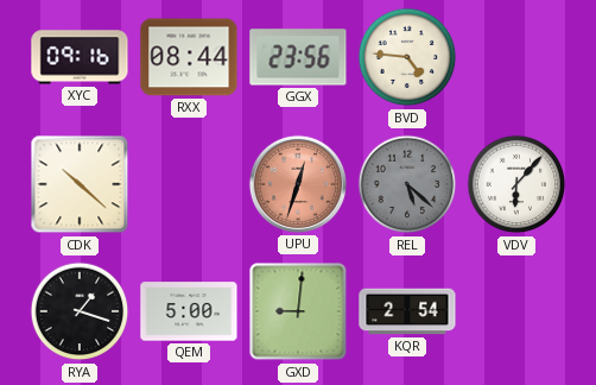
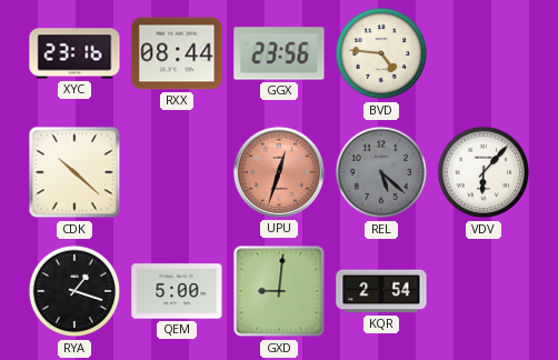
XYC: 09:16 -> 23:16
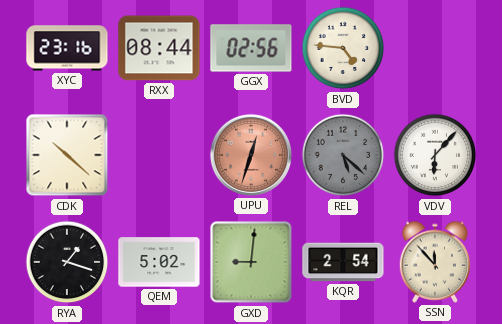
GGX: 23:56 -> 02:56
QEM: 5:00 -> 5:02
SSN: none -> 11:53
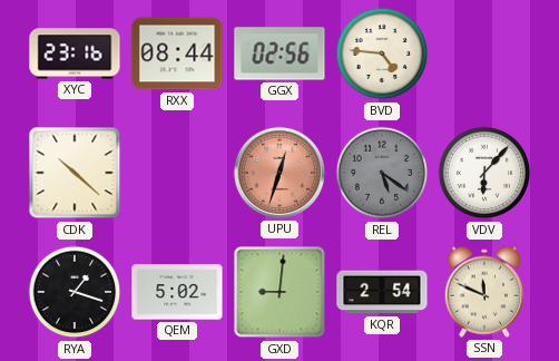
REL: 5:22 -> 5:21
SSN: 11:53 -> 11:49
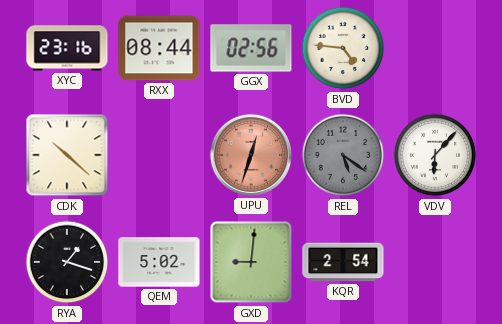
SSN: 11:49 -> none
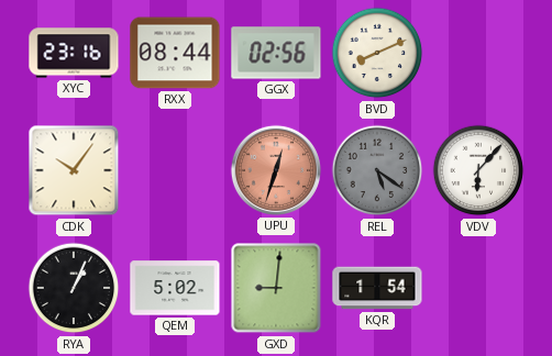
BVD: 4:46 -> 8:11
CDK: 10:22 -> 10:06
RYA: 1:18 -> 1:04
KQR: 2:54 -> 1:54
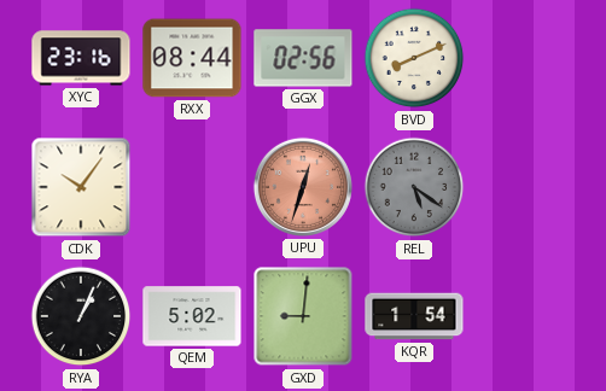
VDV: 6:07 -> none
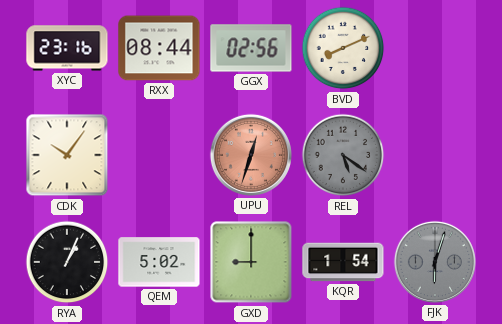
GXD: 9:01 -> 9:00
FJK: none -> 6:03
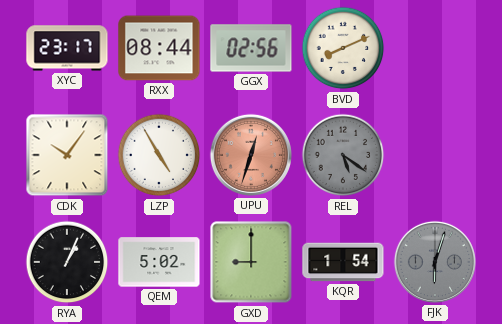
XYC: 23:16 -> 23:17
LZP: none -> 4:55
